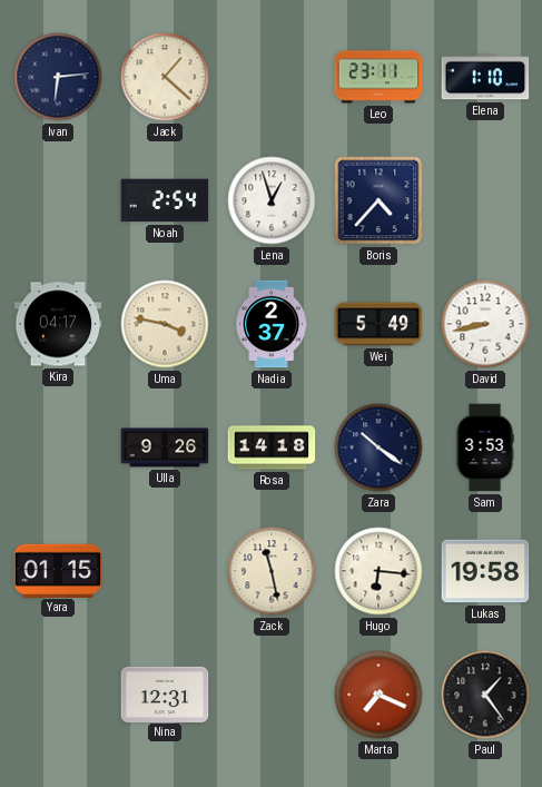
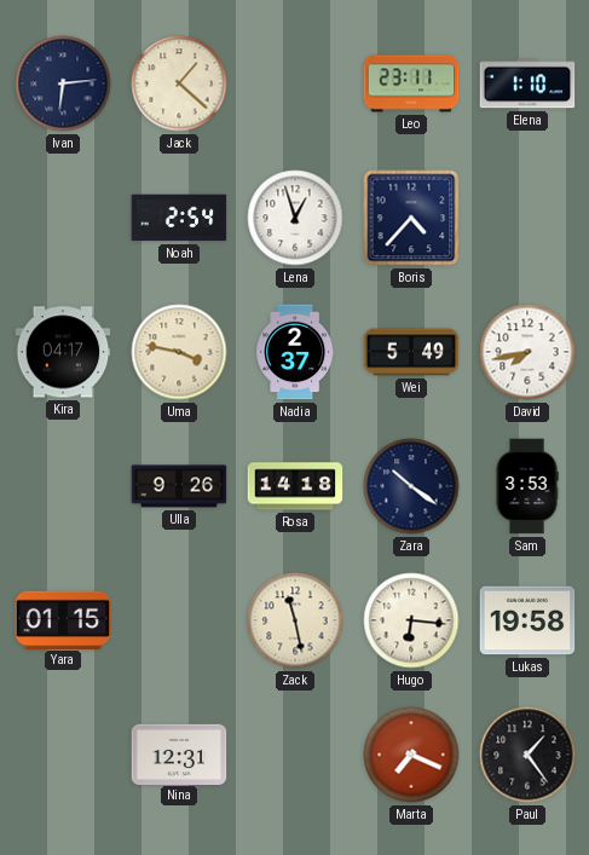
David: 8:43 -> 7:43
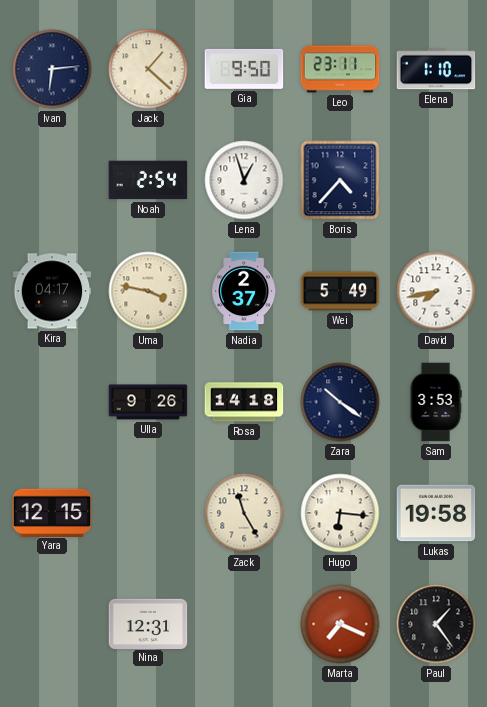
Gia: none -> 9:50
Yara: 01:15 -> 12:15
Zack: 11:28 -> 11:25
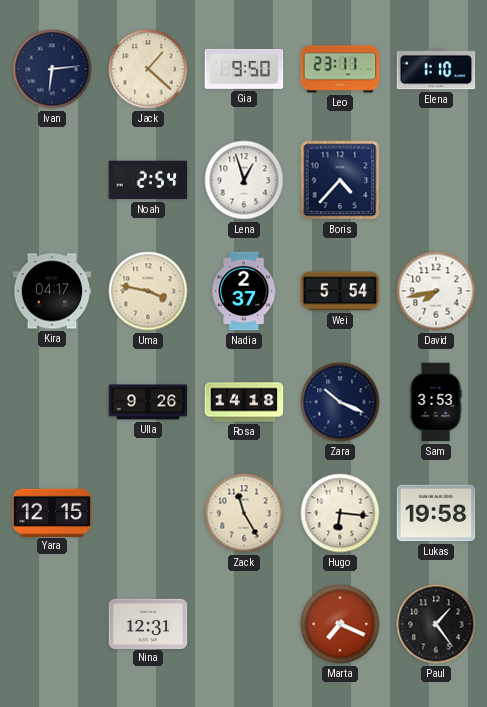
Wei: 5:49 -> 5:54
Zara: 10:21 -> 10:19
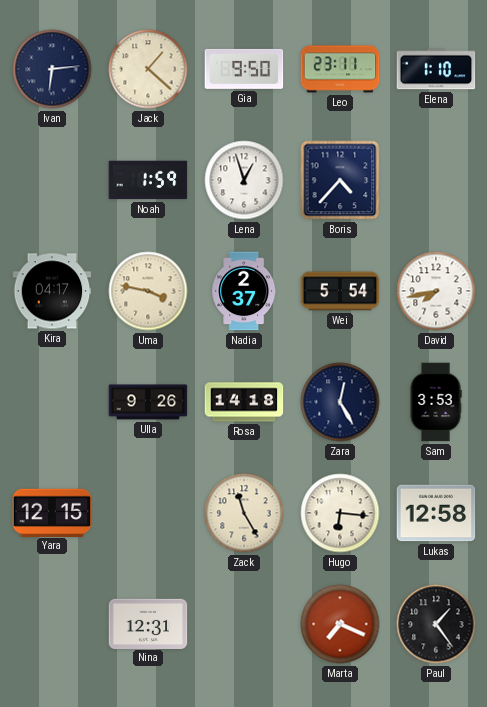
Noah: 2:54 -> 1:59
Zara: 10:19 -> 12:25
Lukas: 19:58 -> 12:58
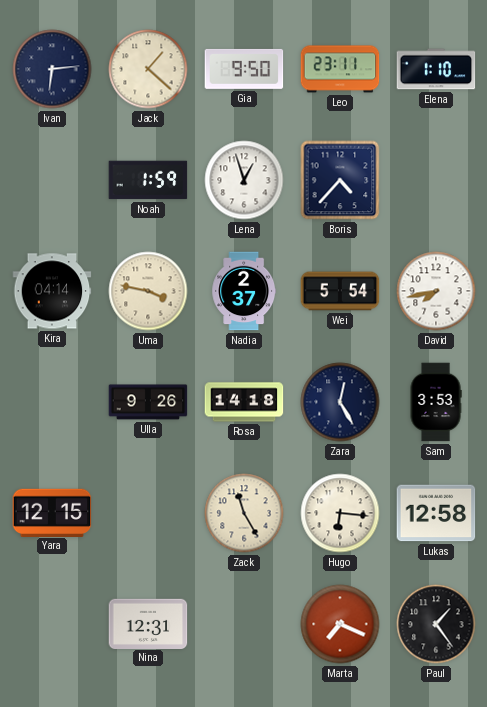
Kira: 04:17 -> 04:14
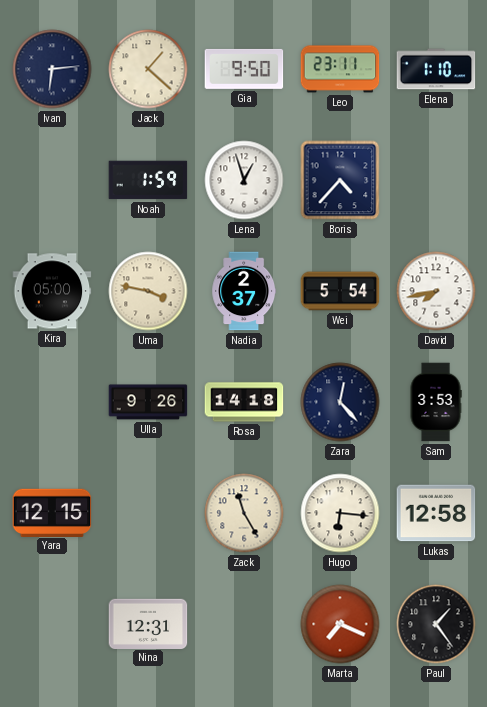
Kira: 04:14 -> 05:00
Zara: 12:25 -> 12:23
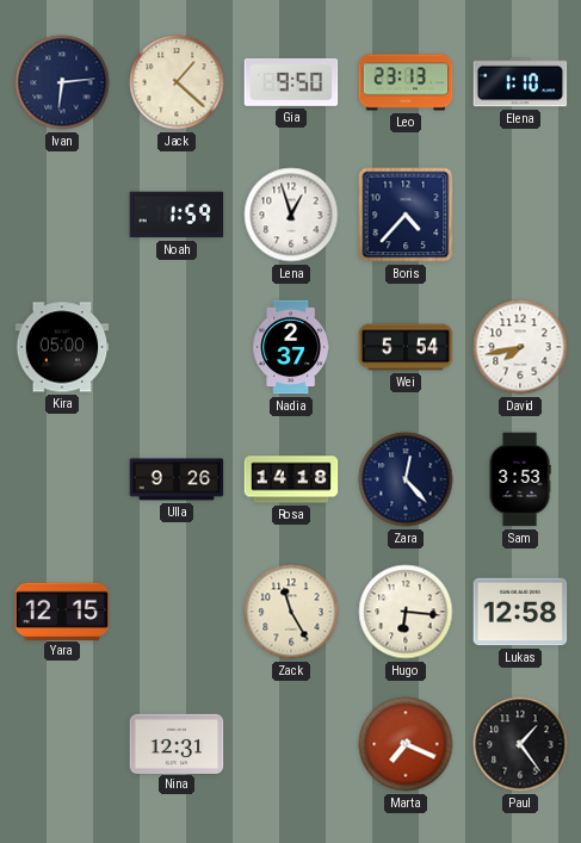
Leo: 23:11 -> 23:13
Uma: 3:47 -> none
